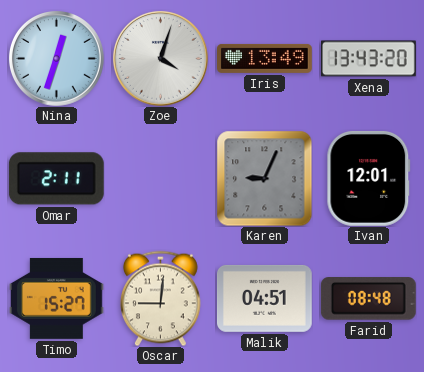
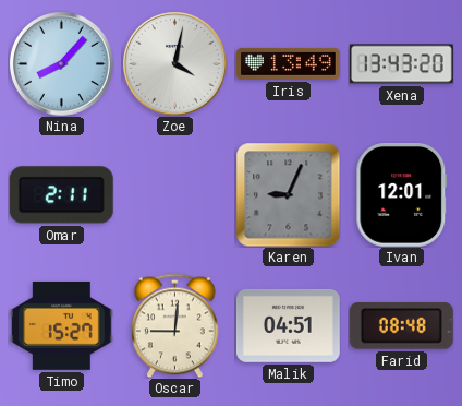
Nina: 12:33 -> 8:07
Zoe: 4:03 -> 4:02
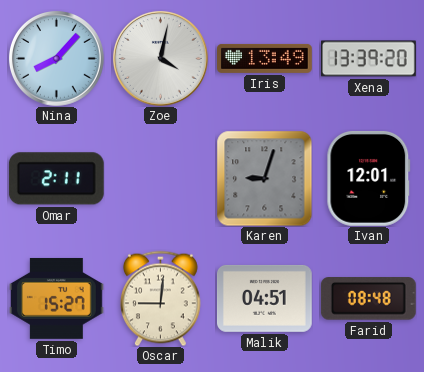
Xena: 13:43 -> 13:39
Karen: 9:04 -> 9:03
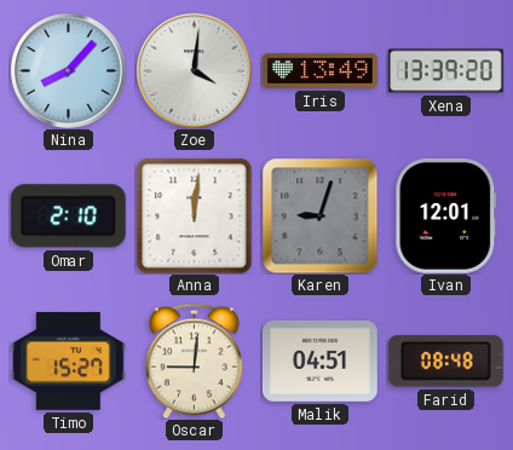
Zoe: 4:02 -> 4:01
Omar: 2:11 -> 2:10
Anna: none -> 12:01
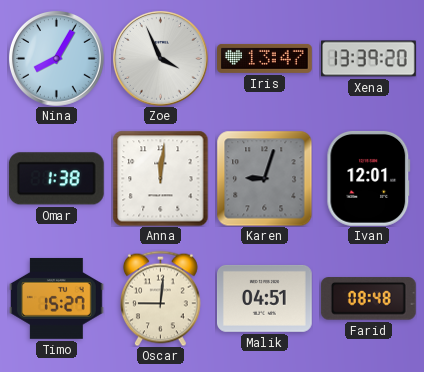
Nina: 8:07 -> 8:05
Zoe: 4:01 -> 3:56
Iris: 13:49 -> 13:47
Omar: 2:10 -> 1:38
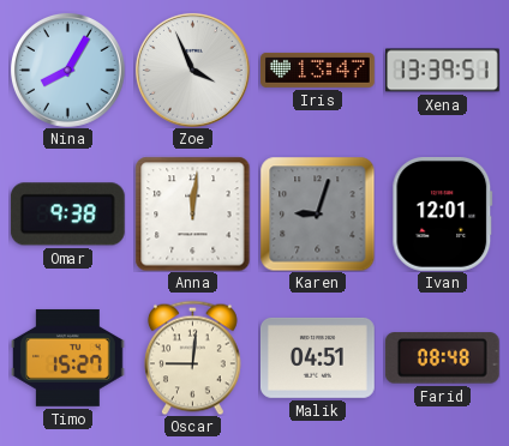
Xena: 13:39:20 -> 13:39:51
Omar: 1:38 -> 9:38
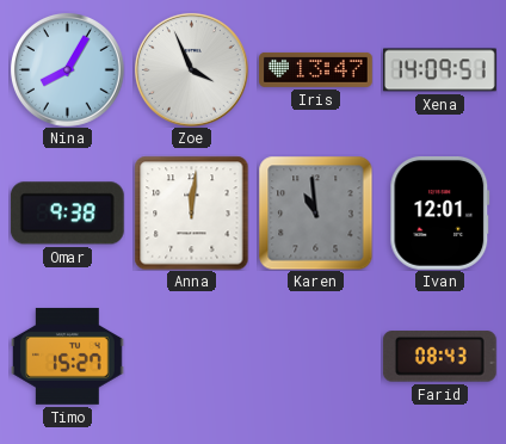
Xena: 13:39 -> 14:09
Karen: 9:03 -> 10:59
Oscar: 9:01 -> none
Malik: 04:51 -> none
Farid: 08:48 -> 08:43
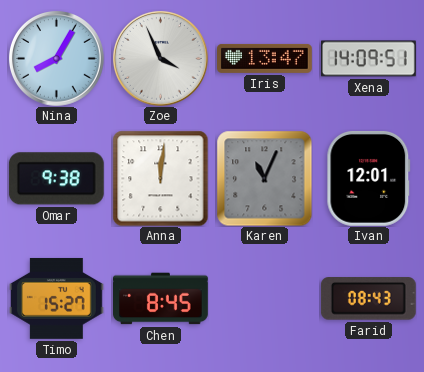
Karen: 10:59 -> 11:04
Chen: none -> 8:45
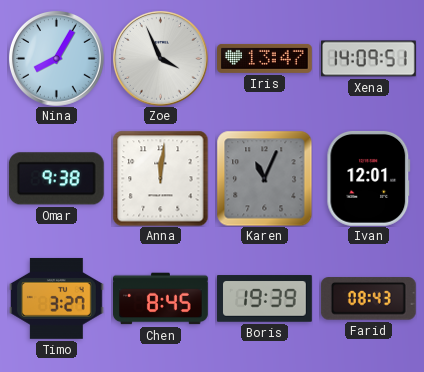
Timo: 15:27 -> 3:27
Boris: none -> 19:39
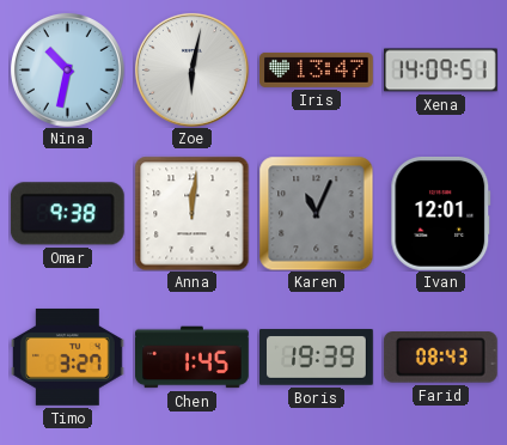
Nina: 8:05 -> 10:32
Zoe: 3:56 -> 6:02
Chen: 8:45 -> 1:45
